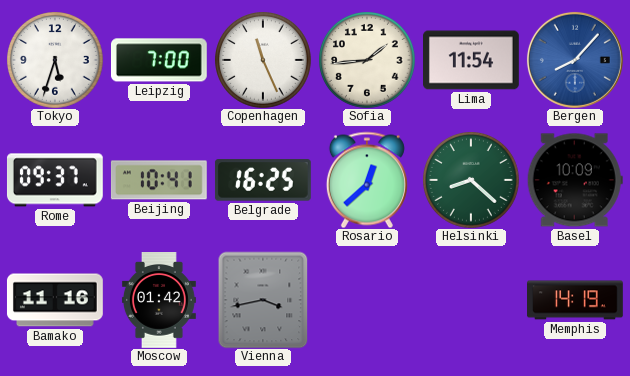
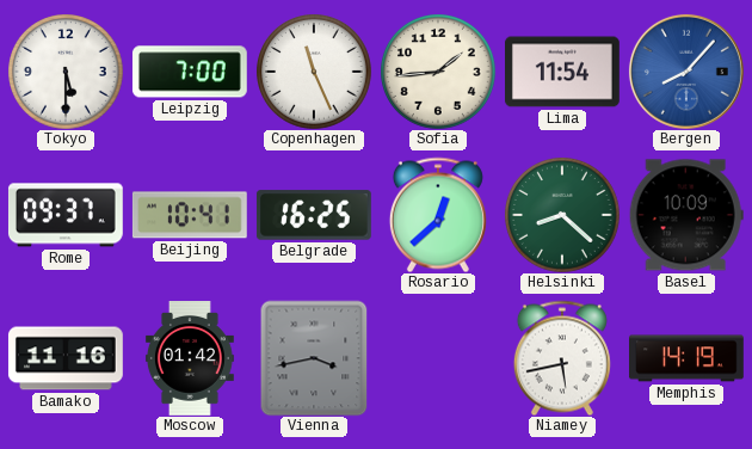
Tokyo: 5:33 -> 5:30
Niamey: none -> 5:43
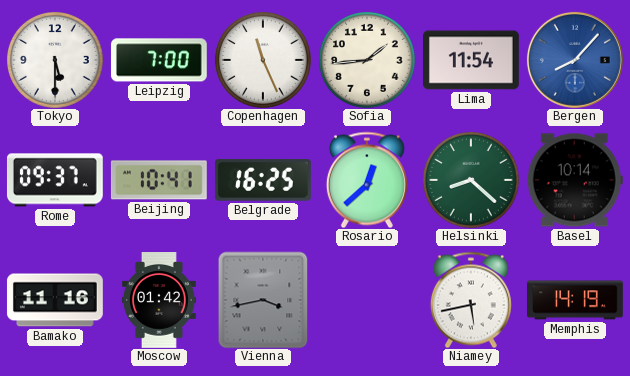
Basel: 10:09 -> 10:14
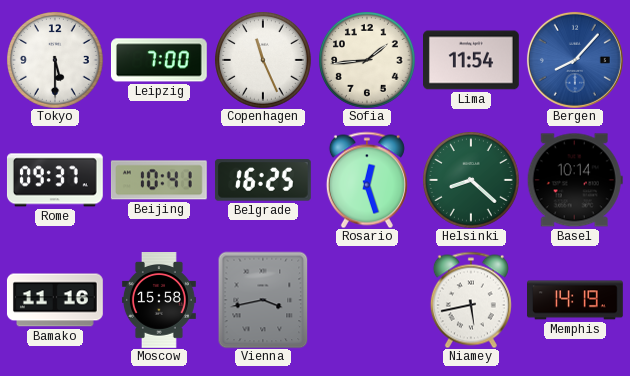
Rosario: 12:38 -> 12:27
Moscow: 01:42 -> 15:58
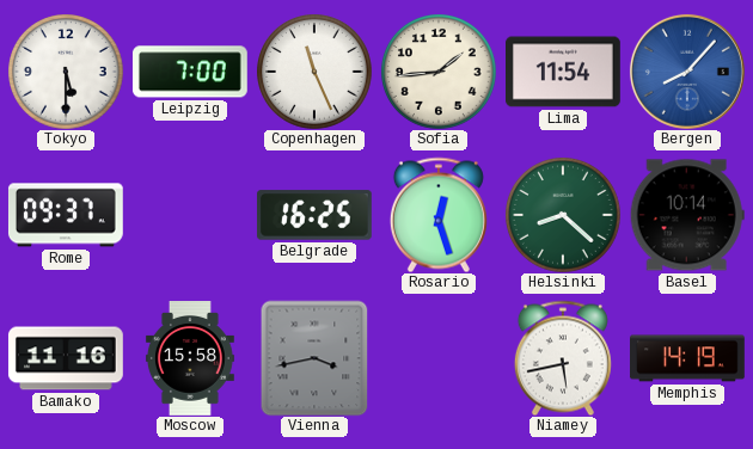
Beijing: 10:41 -> none
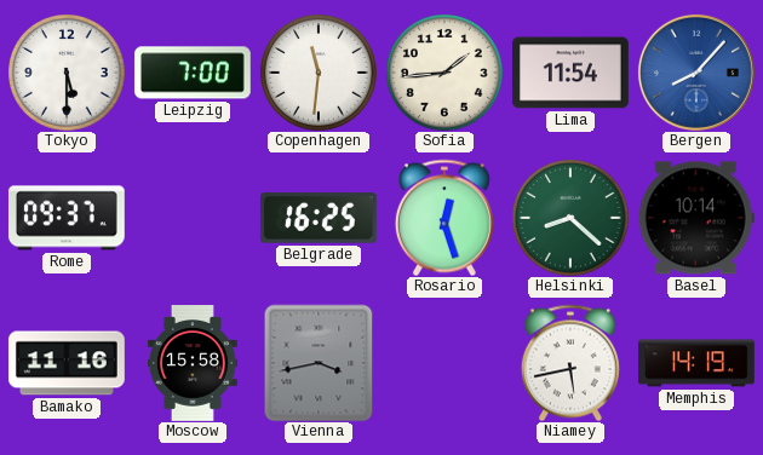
Copenhagen: 11:26 -> 11:31
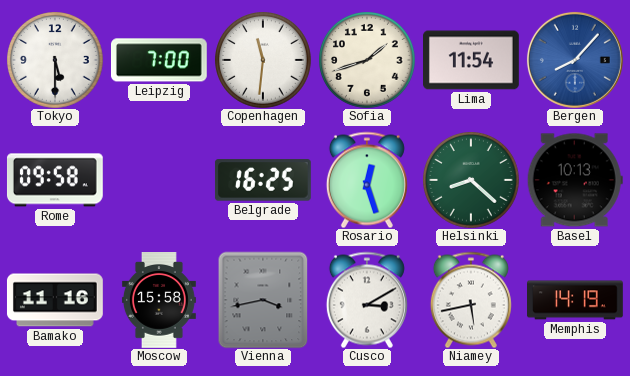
Sofia: 1:44 -> 1:42
Rome: 09:37 -> 09:58
Basel: 10:14 -> 10:13
Cusco: none -> 3:10
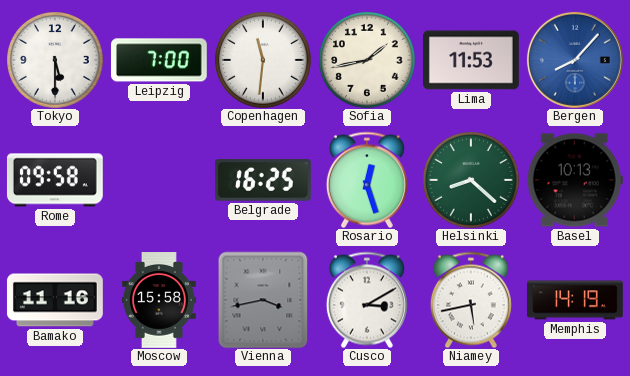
Sofia: 1:42 -> 1:43
Lima: 11:54 -> 11:53
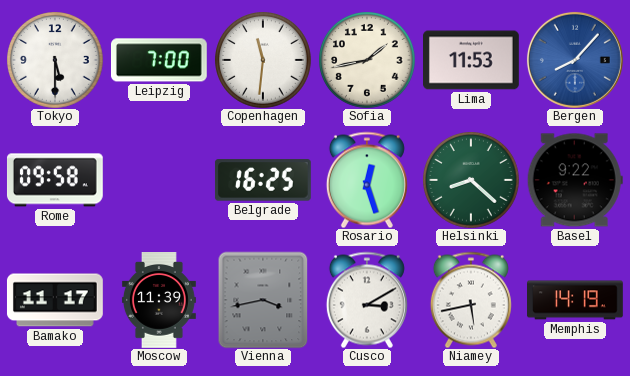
Basel: 10:13 -> 9:22
Bamako: 11:16 -> 11:17
Moscow: 15:58 -> 11:39
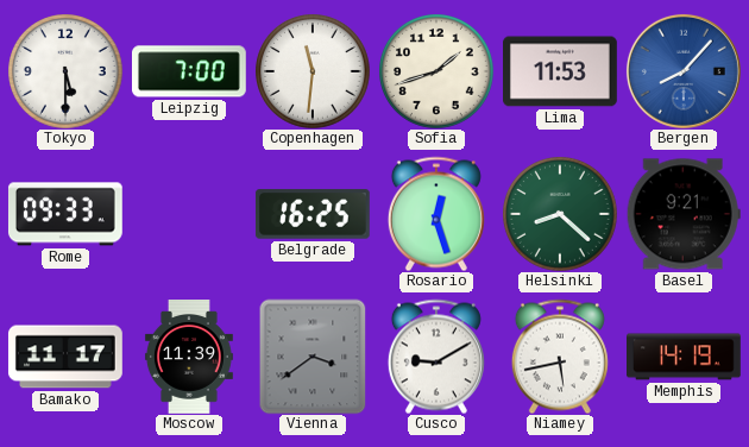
Sofia: 1:43 -> 1:42
Rome: 09:58 -> 09:33
Basel: 9:22 -> 9:21
Vienna: 3:43 -> 3:39
Cusco: 3:10 -> 9:10
